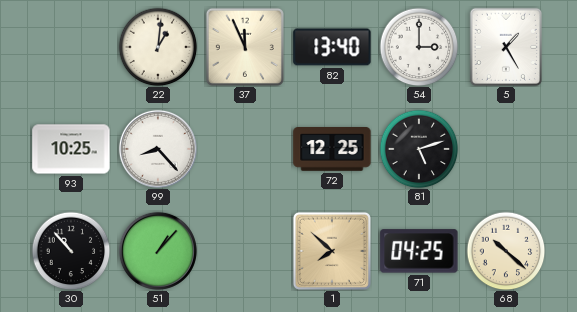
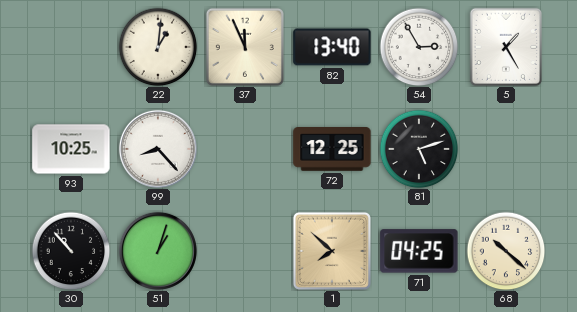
54: 3:00 -> 2:55
51: 1:07 -> 1:03
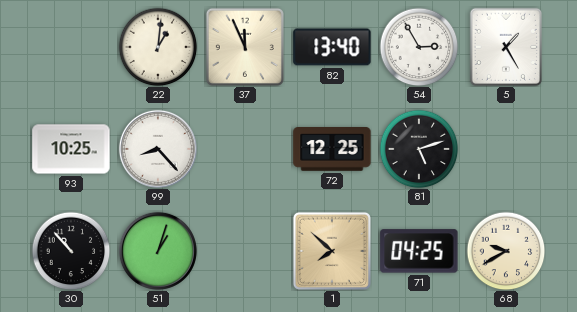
68: 10:22 -> 9:40
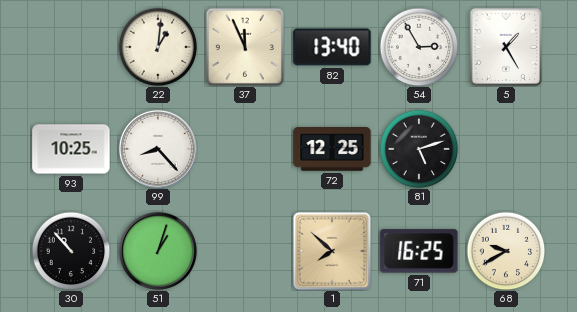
71: 04:25 -> 16:25
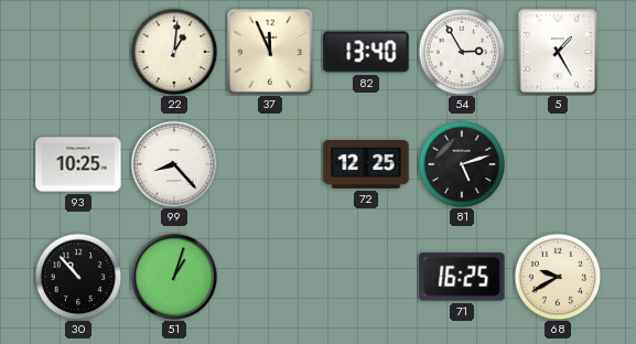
1: 7:52 -> none
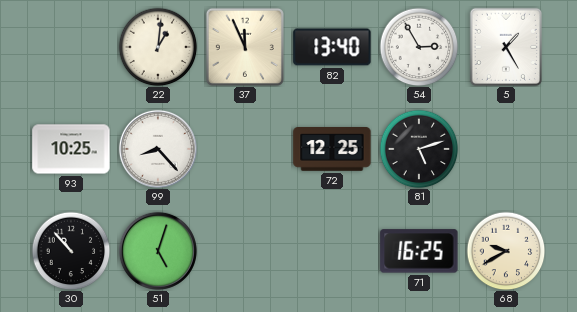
51: 1:03 -> 5:03
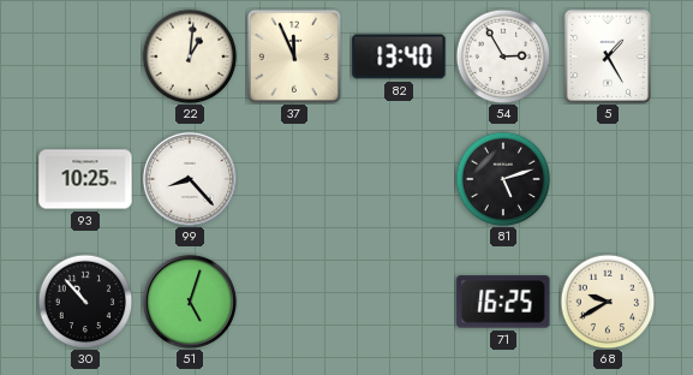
72: 12:25 -> none
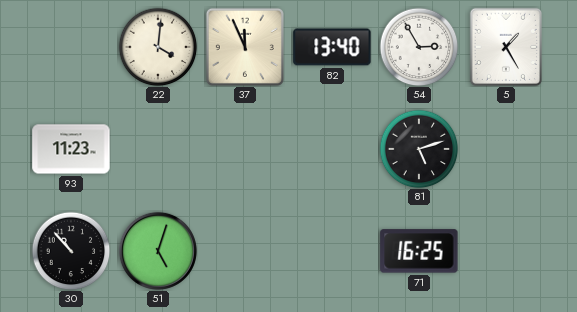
22: 1:01 -> 4:01
93: 10:25 -> 11:23
99: 8:23 -> none
68: 9:40 -> none
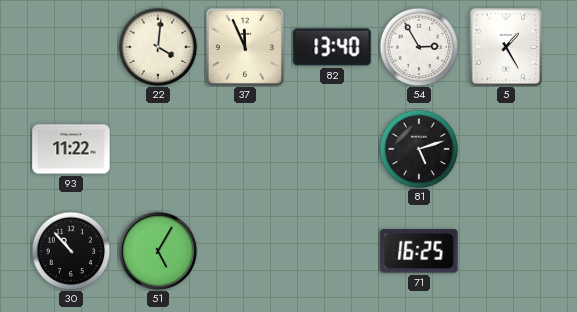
93: 11:23 -> 11:22
51: 5:03 -> 5:05
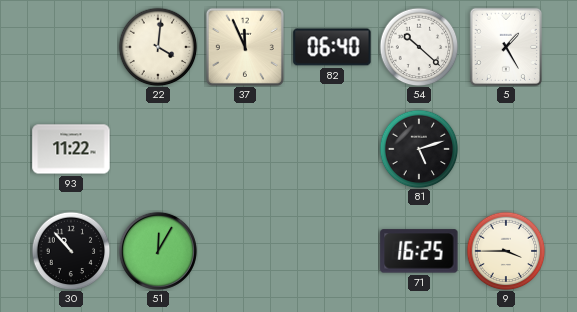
82: 13:40 -> 06:40
54: 2:55 -> 10:22
51: 5:05 -> 12:05
9: none -> 3:45
